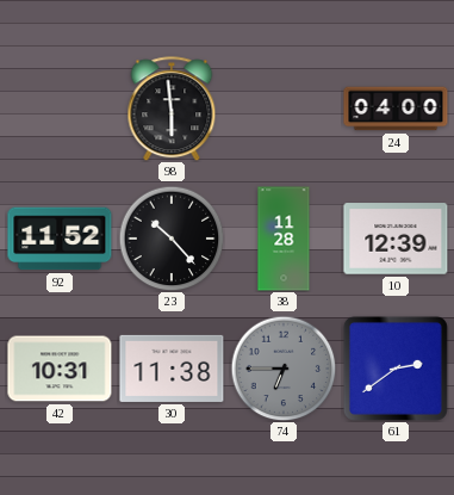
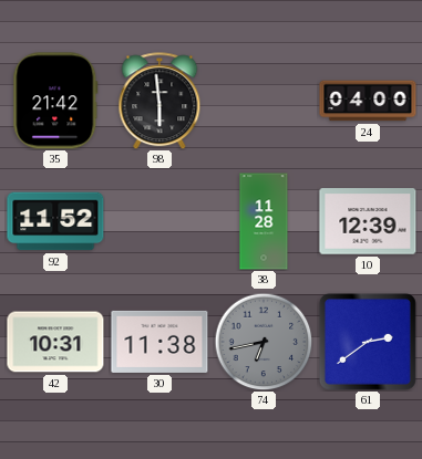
35: none -> 21:42
23: 10:23 -> none
74: 6:45 -> 6:43
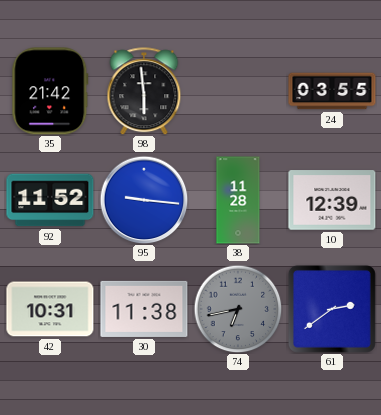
24: 04:00 -> 03:55
95: none -> 9:16
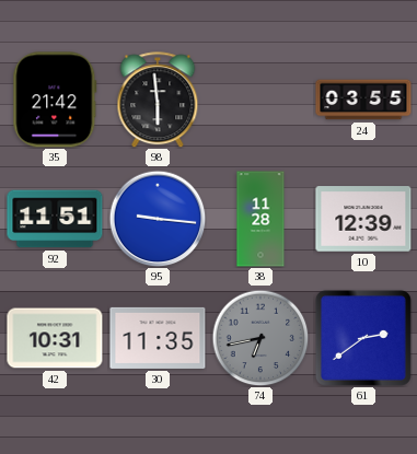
92: 11:52 -> 11:51
30: 11:38 -> 11:35
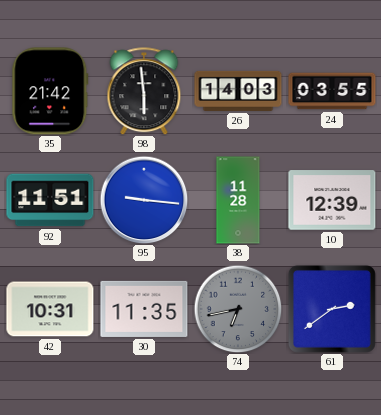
26: none -> 14:03
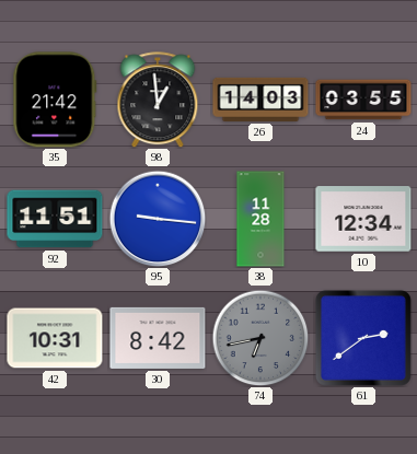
98: 5:59 -> 12:59
10: 12:39 -> 12:34
30: 11:35 -> 8:42
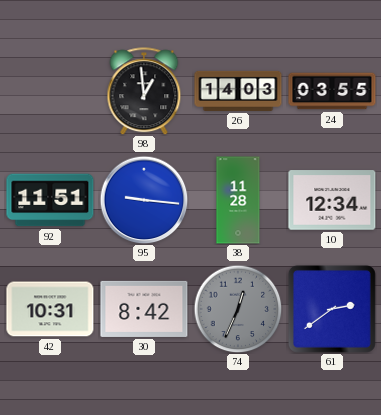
35: 21:42 -> none
74: 6:43 -> 12:34
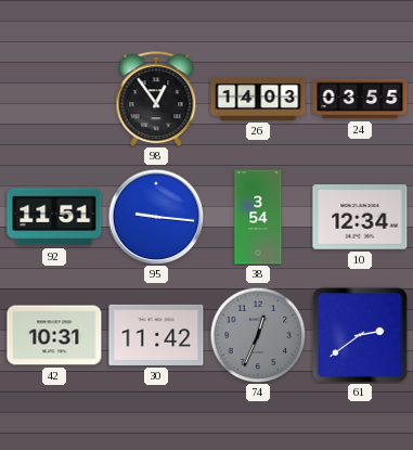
98: 12:59 -> 12:54
38: 11:28 -> 3:54
30: 8:42 -> 11:42
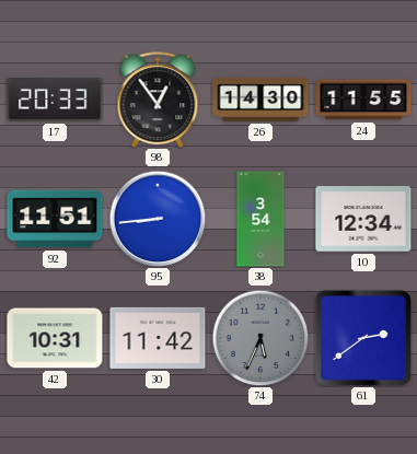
17: none -> 20:33
26: 14:03 -> 14:30
24: 03:55 -> 11:55
95: 9:16 -> 8:44
74: 12:34 -> 5:34
